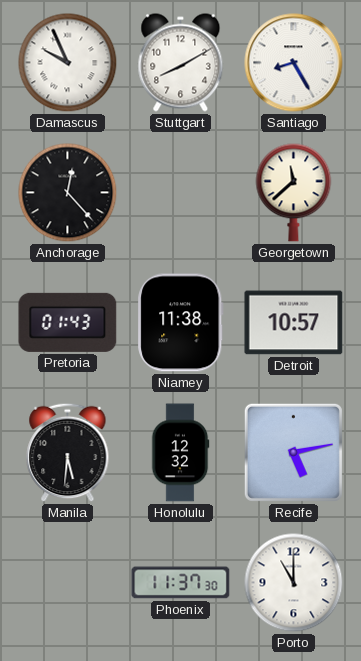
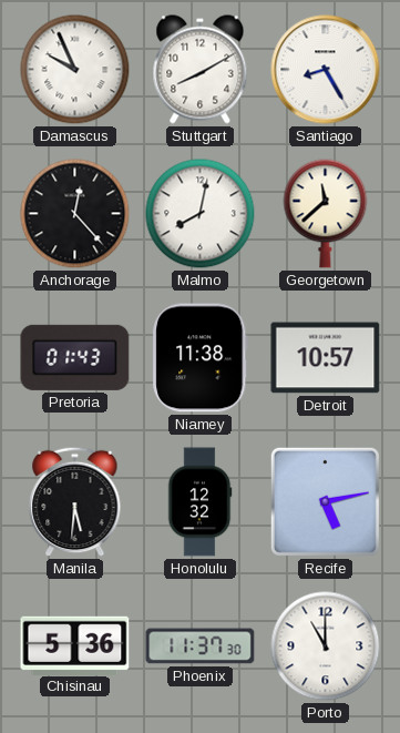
Malmo: none -> 8:02
Chisinau: none -> 5:36
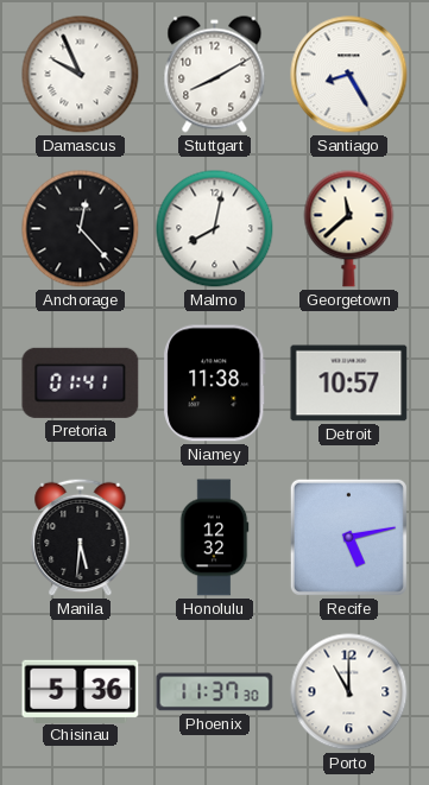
Pretoria: 01:43 -> 01:41
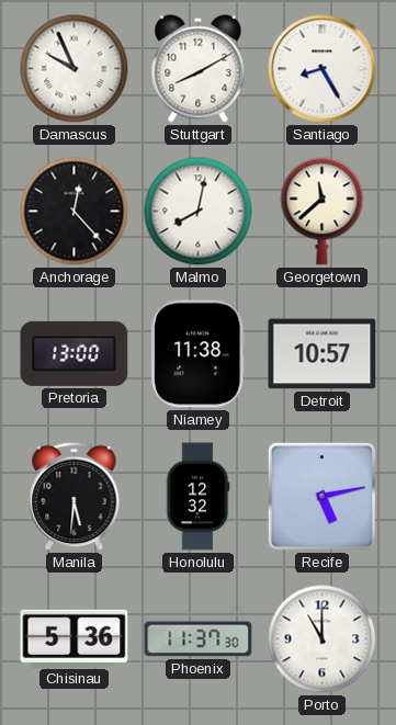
Pretoria: 01:41 -> 13:00
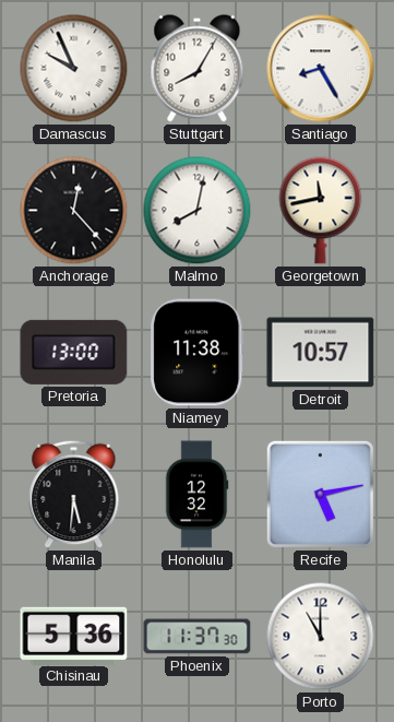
Stuttgart: 8:10 -> 8:05
Georgetown: 11:38 -> 11:43
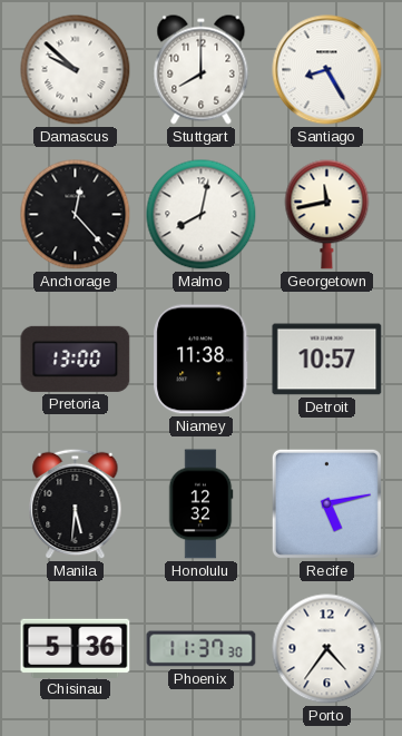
Damascus: 9:56 -> 9:52
Stuttgart: 8:05 -> 8:00
Porto: 11:00 -> 4:36
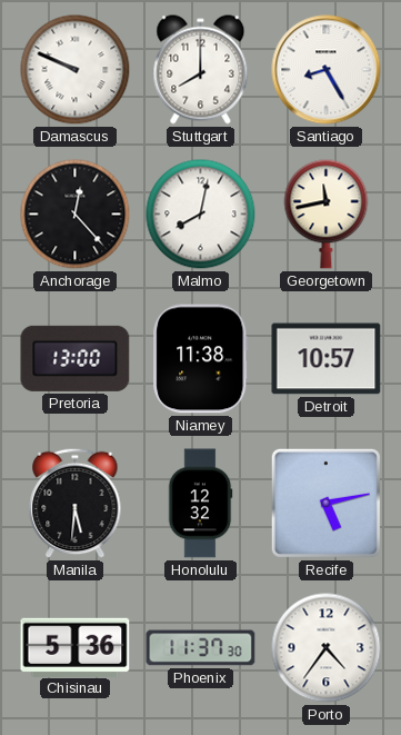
Damascus: 9:52 -> 9:49
